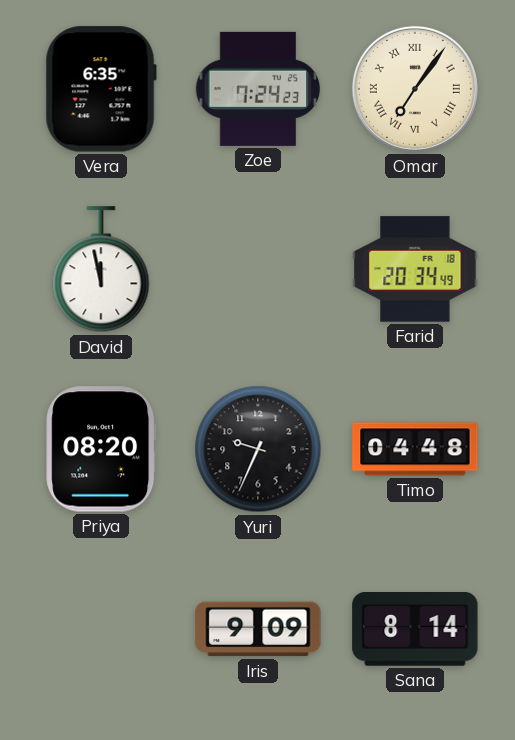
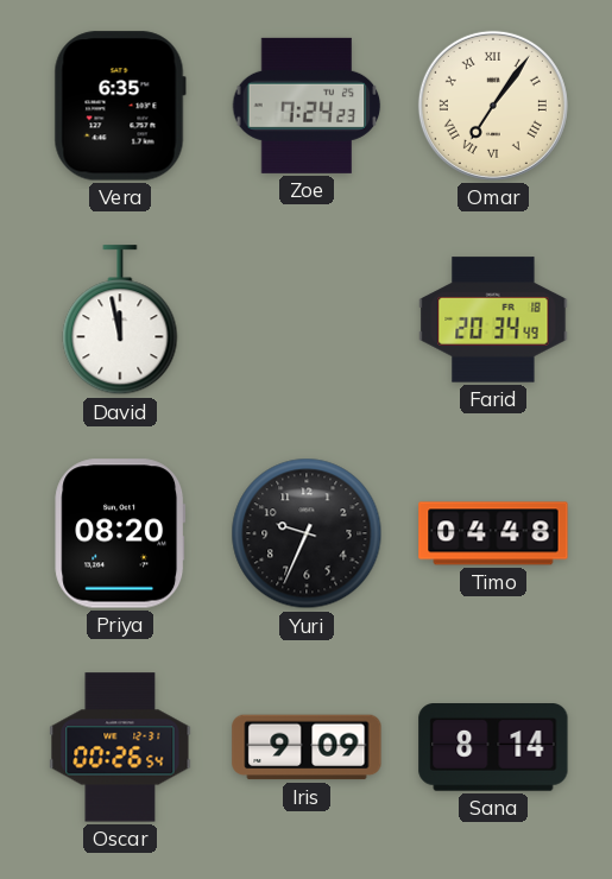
Oscar: none -> 00:26
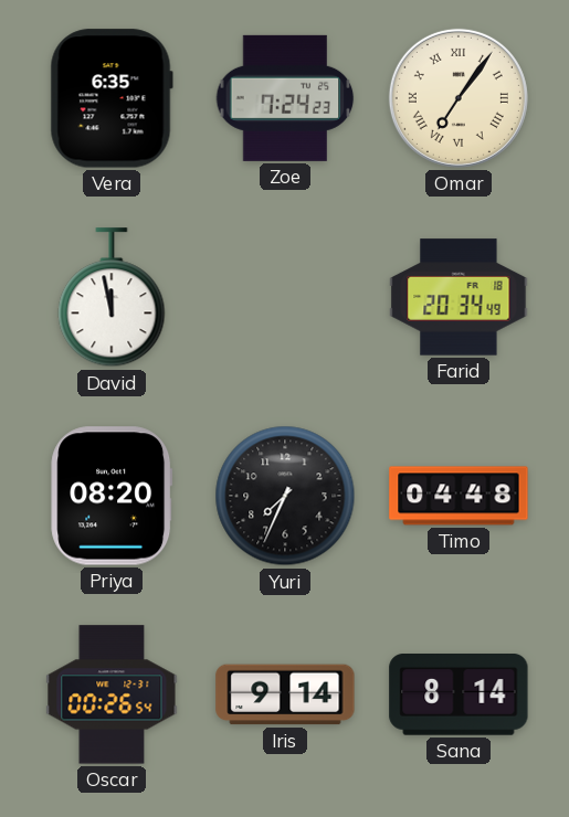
Yuri: 9:34 -> 7:34
Iris: 9:09 -> 9:14
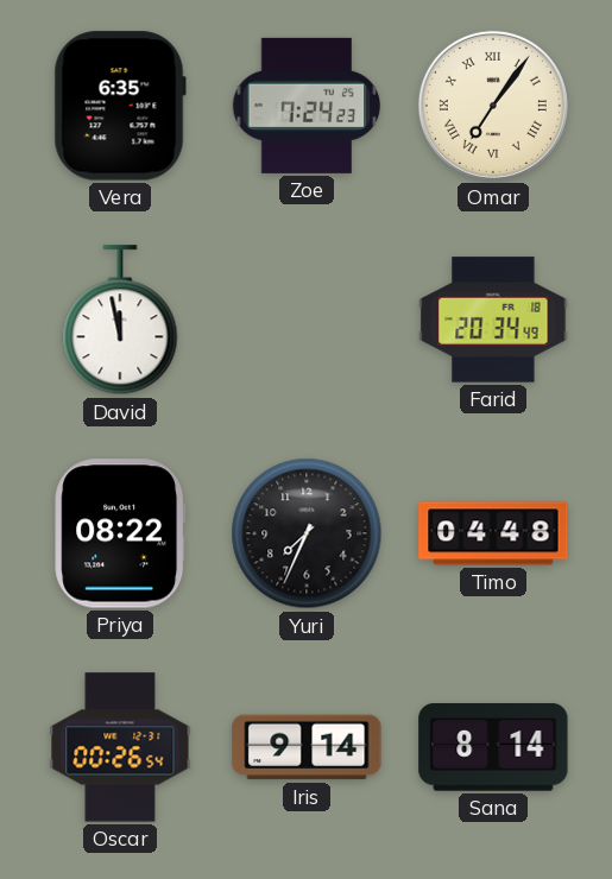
Priya: 08:20 -> 08:22
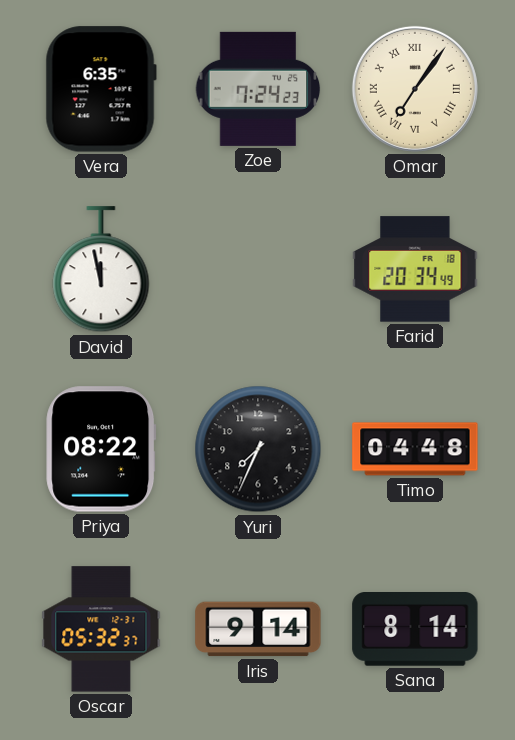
Oscar: 00:26 -> 05:32
